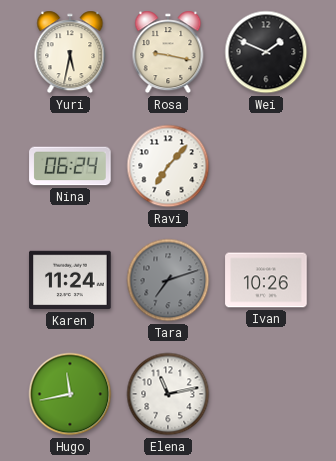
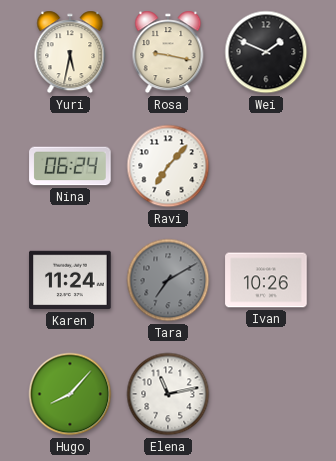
Tara: 7:12 -> 7:10
Hugo: 11:43 -> 8:07
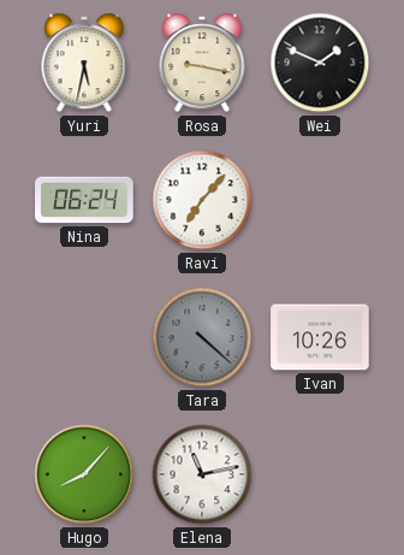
Karen: 11:24 -> none
Tara: 7:10 -> 4:22
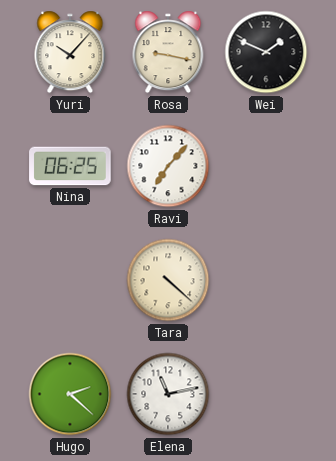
Yuri: 5:32 -> 10:07
Nina: 06:24 -> 06:25
Tara dial: grey -> cream
Ivan: 10:26 -> none
Hugo: 8:07 -> 2:22
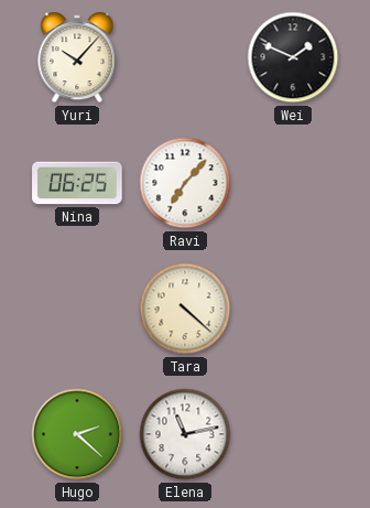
Rosa: 9:17 -> none
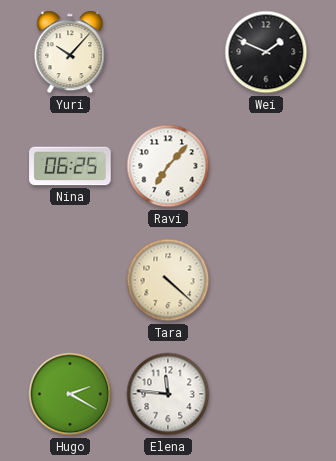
Hugo: 2:22 -> 2:20
Elena: 11:13 -> 11:46
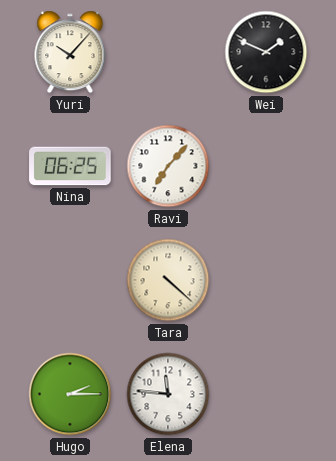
Hugo: 2:20 -> 2:15
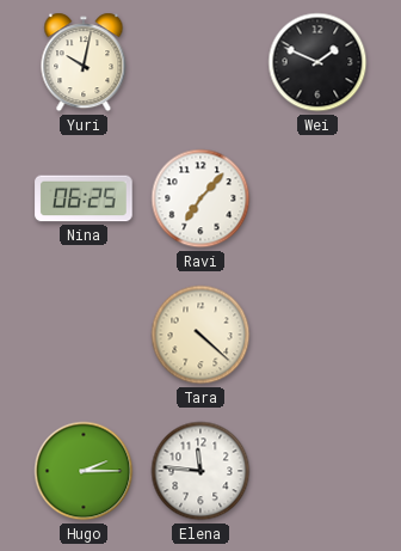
Yuri: 10:07 -> 10:02
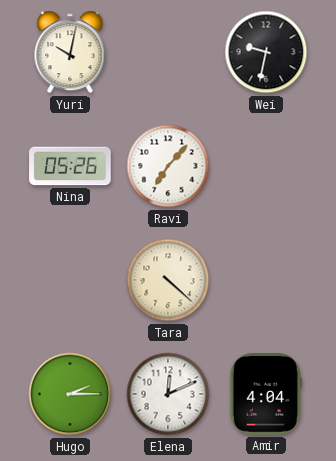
Wei: 1:49 -> 9:32
Nina: 06:25 -> 05:26
Elena: 11:46 -> 12:11
Amir: none -> 4:04
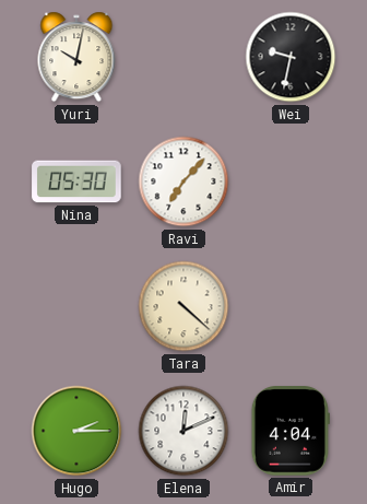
Nina: 05:26 -> 05:30
